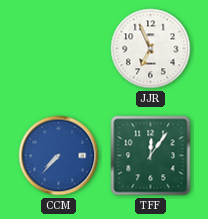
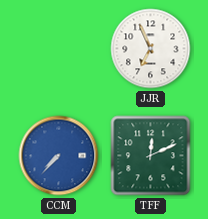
TFF: 12:06 -> 12:11
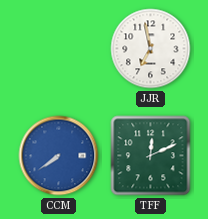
JJR: 6:56 -> 6:58
CCM: 7:37 -> 7:39
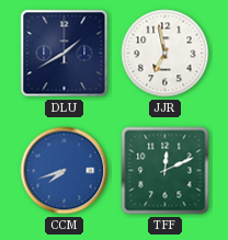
DLU: none -> 1:40
CCM: 7:39 -> 7:42
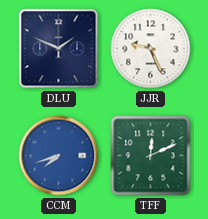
DLU: 1:40 -> 1:49
JJR: 6:58 -> 9:26
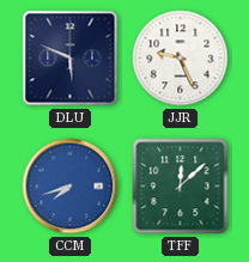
DLU: 1:49 -> 5:49
TFF: 12:11 -> 12:08
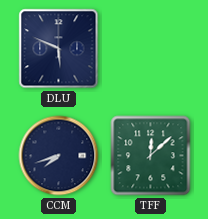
JJR: 9:26 -> none
CCM dial: blue -> navy
